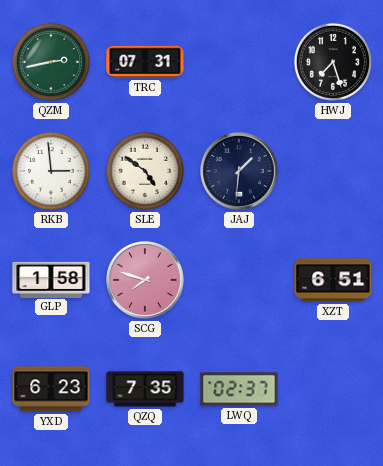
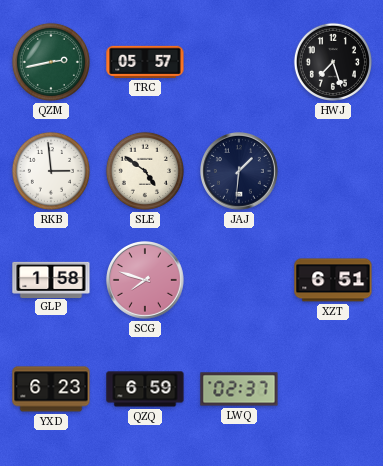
TRC: 07:31 -> 05:57
QZQ: 7:35 -> 6:59
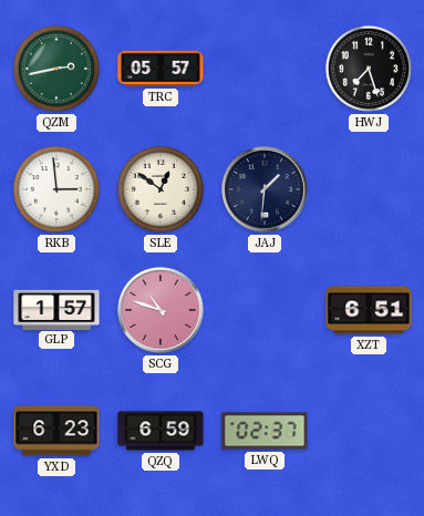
SLE: 4:51 -> 12:51
GLP: 1:58 -> 1:57
SCG: 7:48 -> 10:48
